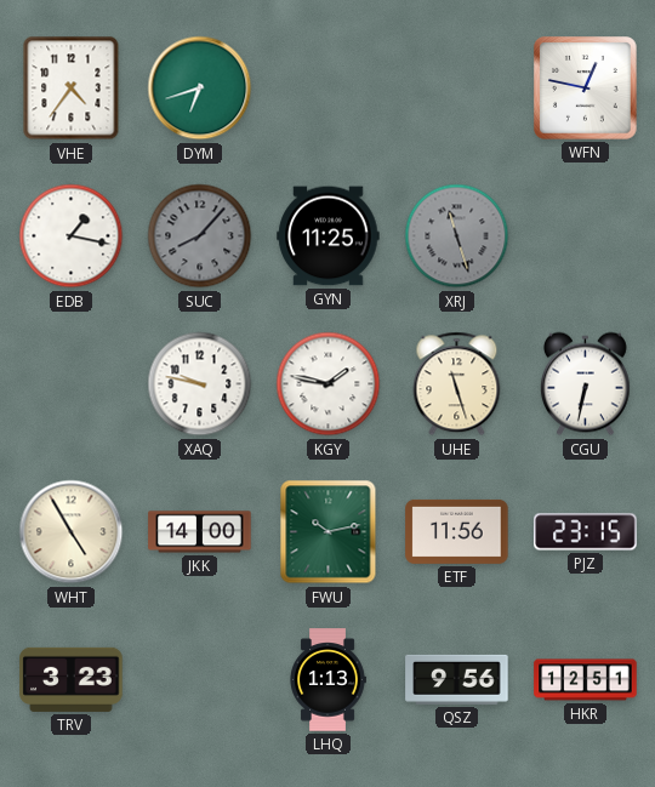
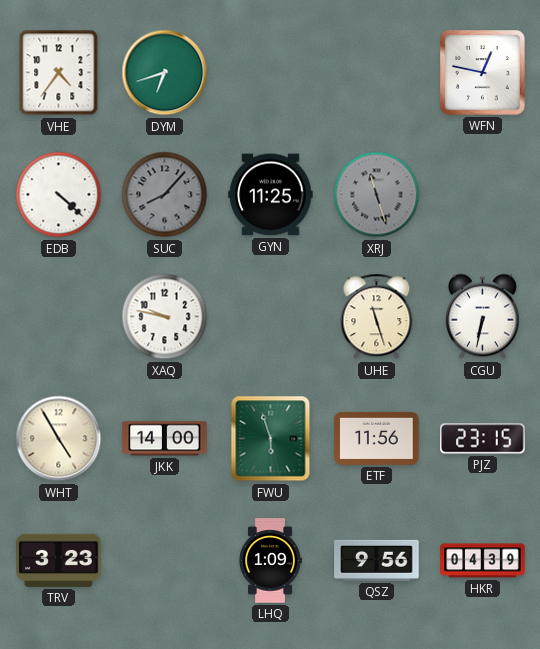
EDB: 1:17 -> 4:22
KGY: 1:47 -> none
FWU: 10:13 -> 5:57
LHQ: 1:13 -> 1:09
HKR: 12:51 -> 04:39
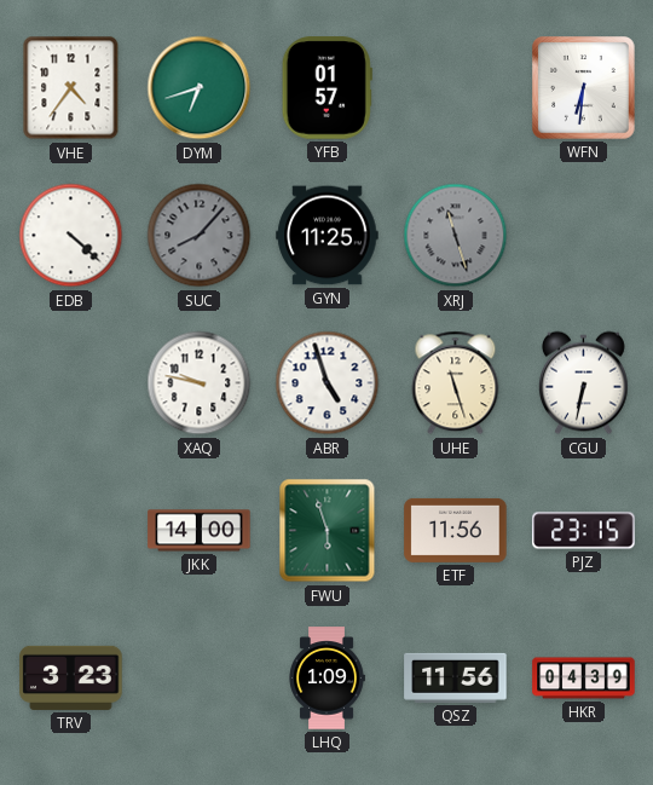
YFB: none -> 01:57
WFN: 12:47 -> 6:31
ABR: none -> 4:57
WHT: 4:55 -> none
QSZ: 9:56 -> 11:56
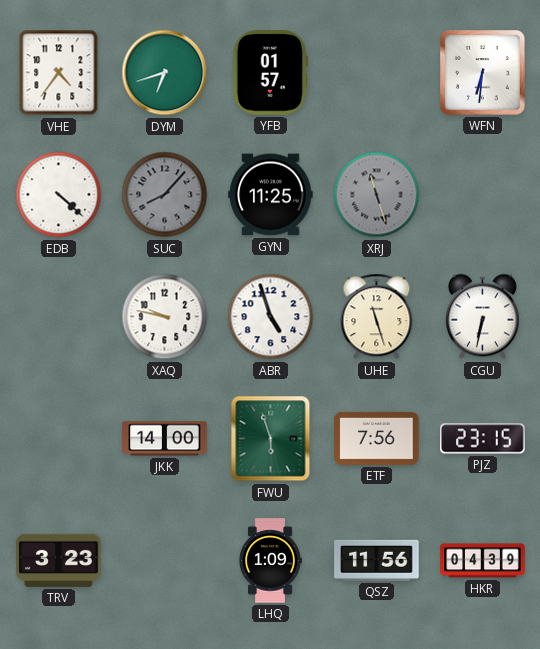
ETF: 11:56 -> 7:56
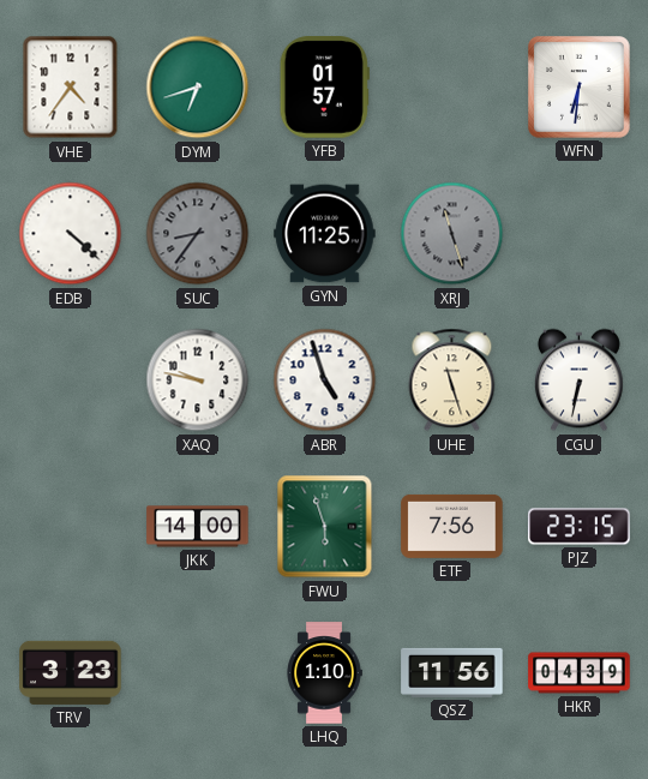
SUC: 8:07 -> 8:36
LHQ: 1:09 -> 1:10
